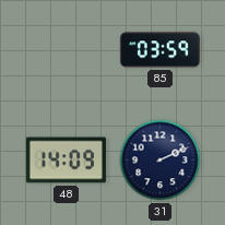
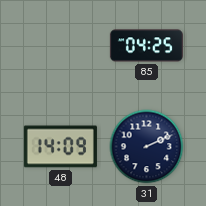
85: 03:59 -> 04:25
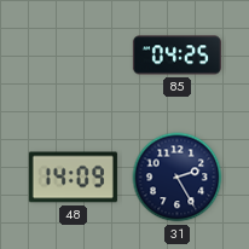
31: 2:11 -> 2:25
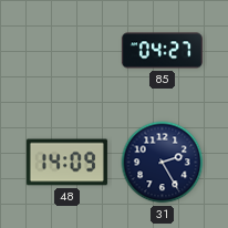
85: 04:25 -> 04:27
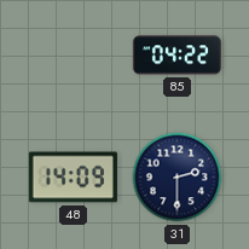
85: 04:27 -> 04:22
31: 2:25 -> 2:30
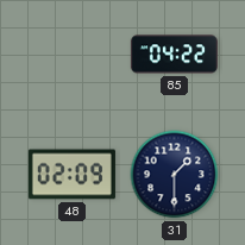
48: 14:09 -> 02:09
31: 2:30 -> 1:30
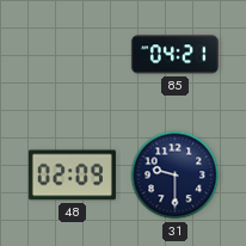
85: 04:22 -> 04:21
31: 1:30 -> 9:30
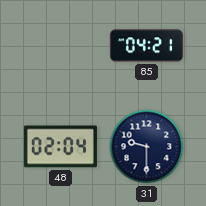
48: 02:09 -> 02:04
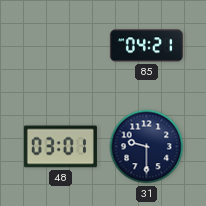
48: 02:04 -> 03:01
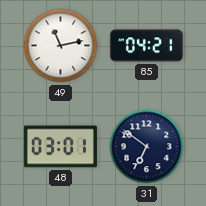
49: none -> 11:13
31: 9:30 -> 6:51
